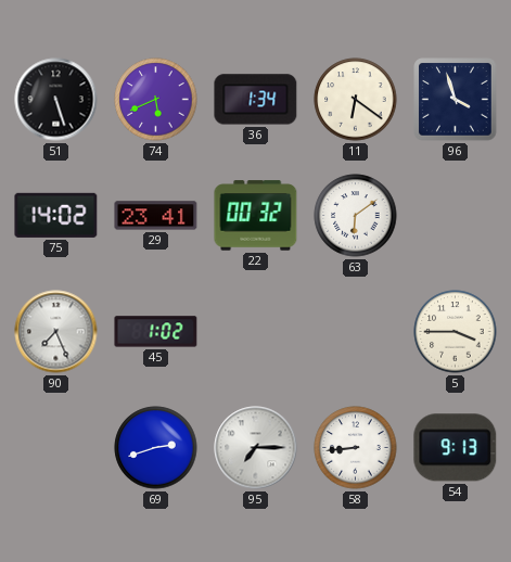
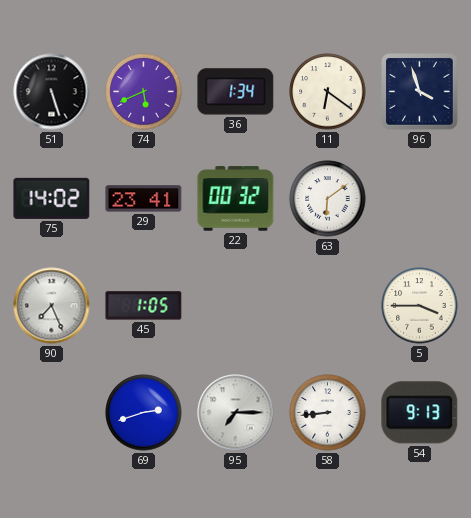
45: 1:02 -> 1:05
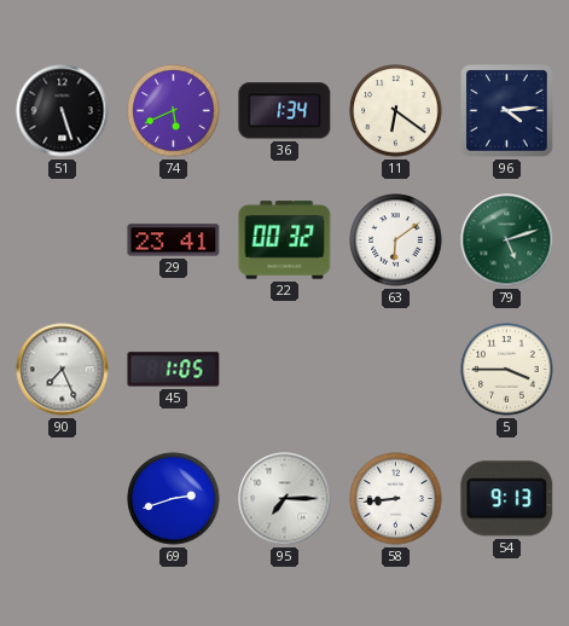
96: 3:57 -> 4:14
75: 14:02 -> none
79: none -> 5:12
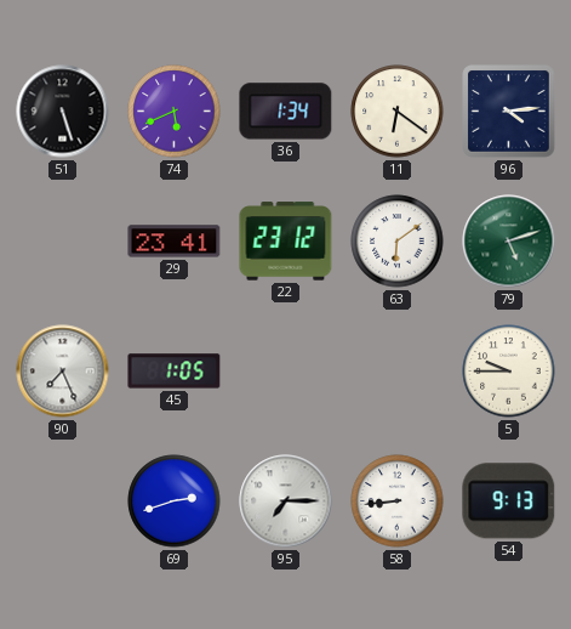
22: 00:32 -> 23:12
5: 3:45 -> 9:45
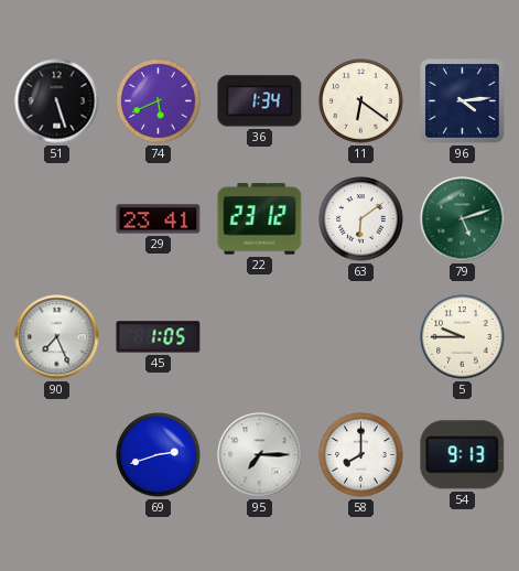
58: 8:44 -> 8:00
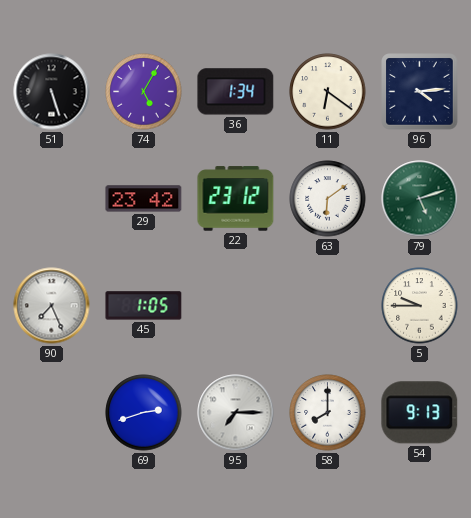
74: 5:41 -> 5:05
29: 23:41 -> 23:42
